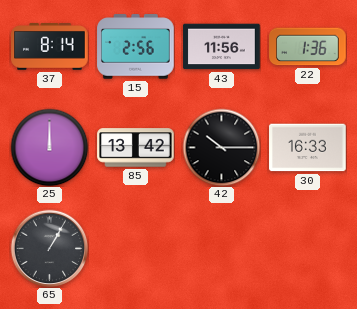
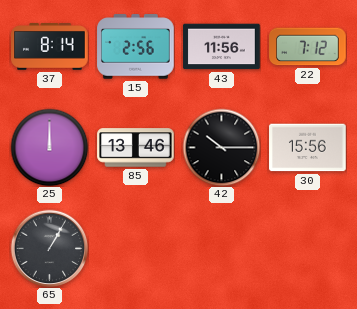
22: 1:36 -> 7:12
85: 13:42 -> 13:46
30: 16:33 -> 15:56
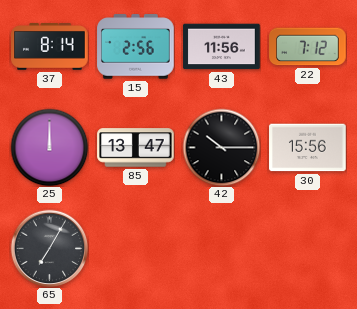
85: 13:46 -> 13:47
65: 1:05 -> 7:05
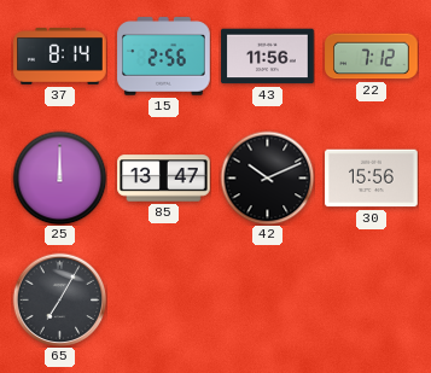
42: 10:15 -> 10:11
